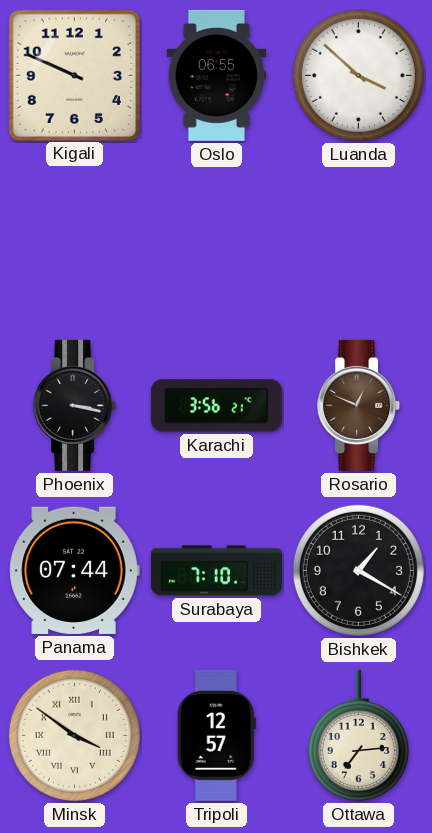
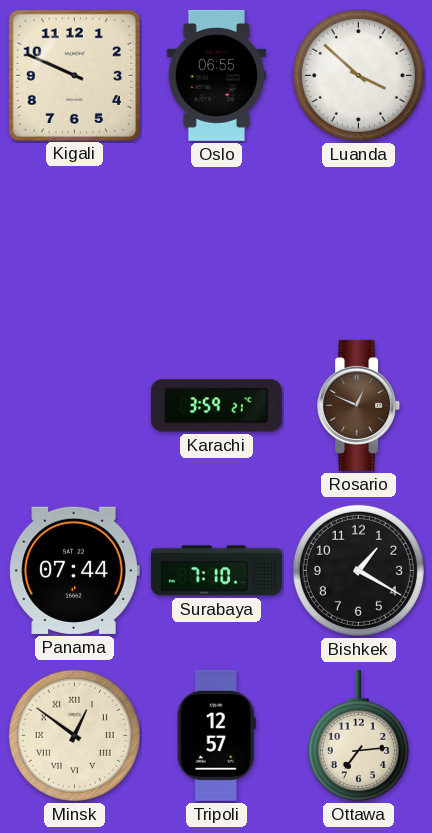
Phoenix: 3:17 -> none
Karachi: 3:56 -> 3:59
Minsk: 3:51 -> 12:51
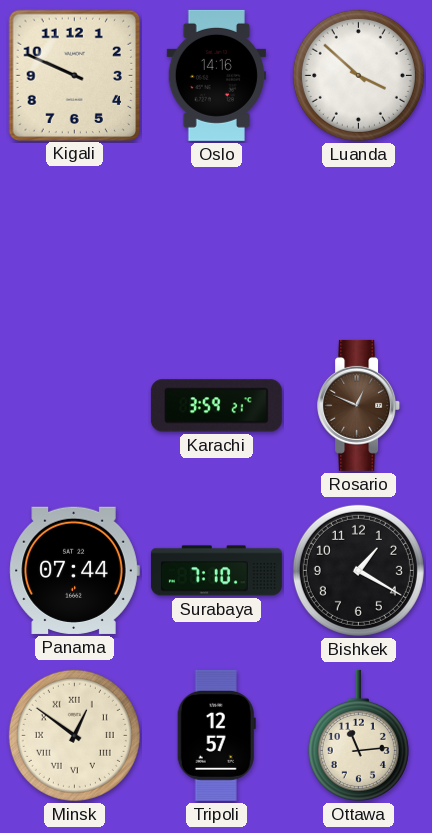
Oslo: 06:55 -> 14:16
Ottawa: 7:14 -> 11:14
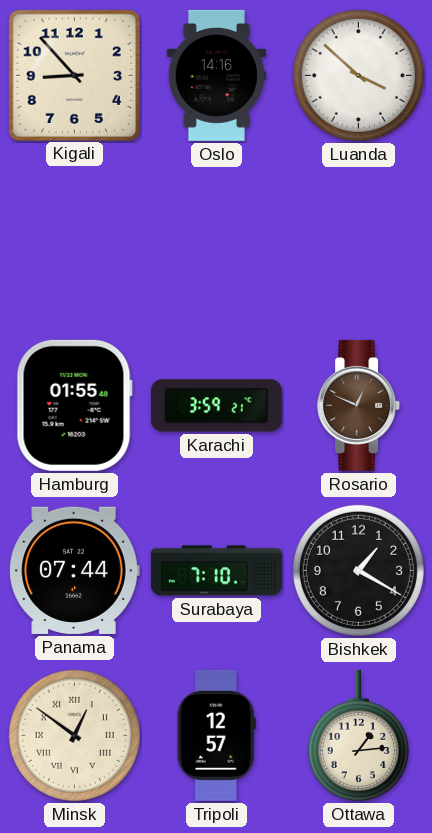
Kigali: 9:49 -> 8:53
Hamburg: none -> 01:55
Ottawa: 11:14 -> 1:14
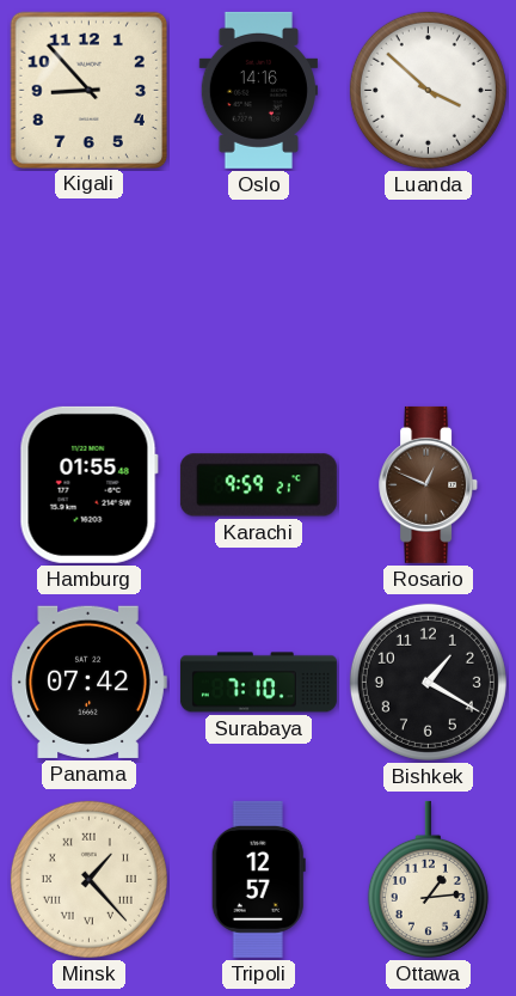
Karachi: 3:59 -> 9:59
Panama: 07:44 -> 07:42
Minsk: 12:51 -> 1:23
